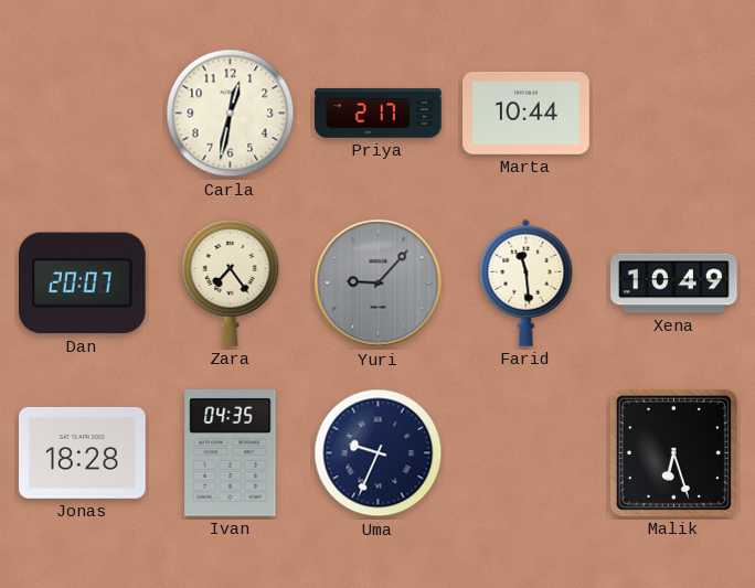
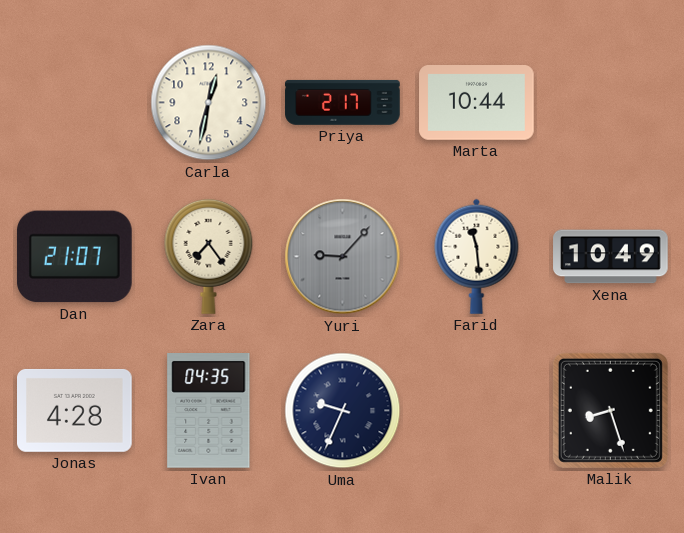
Dan: 20:07 -> 21:07
Jonas: 18:28 -> 4:28
Malik: 6:27 -> 8:27
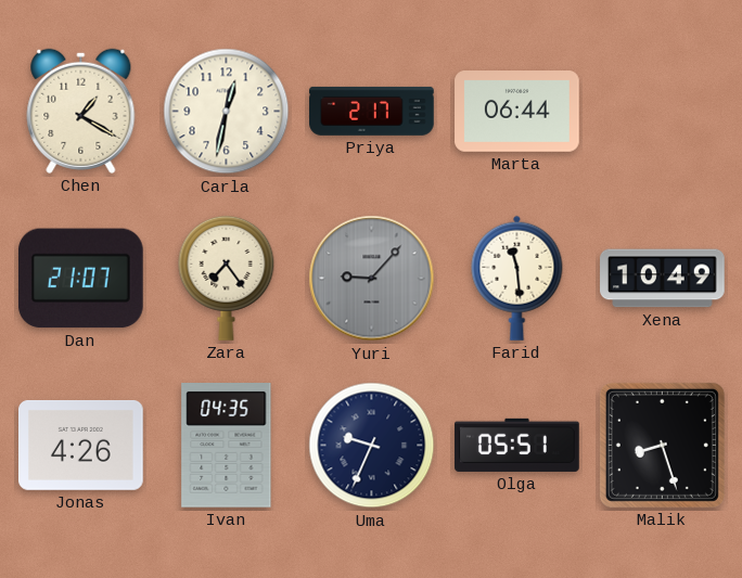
Chen: none -> 1:20
Marta: 10:44 -> 06:44
Jonas: 4:28 -> 4:26
Olga: none -> 05:51
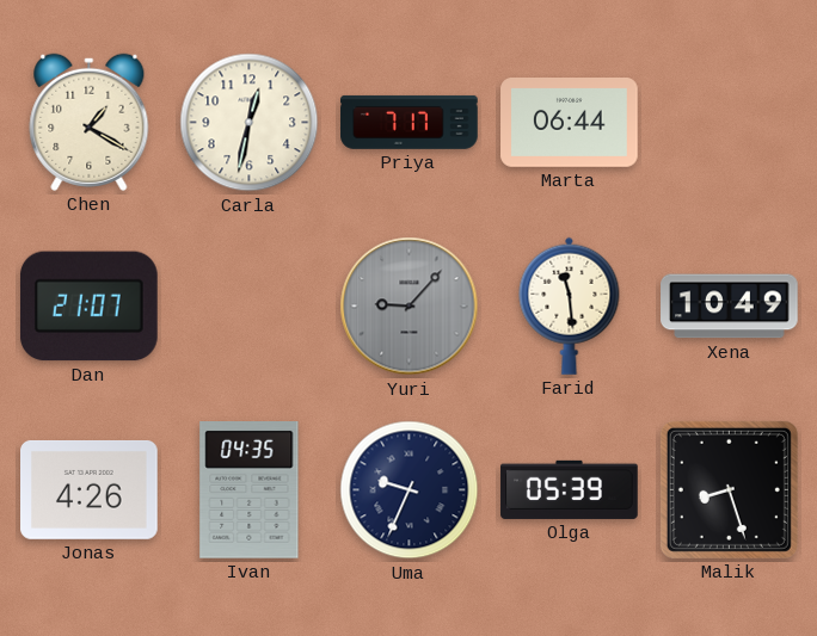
Priya: 2:17 -> 7:17
Zara: 7:24 -> none
Olga: 05:51 -> 05:39
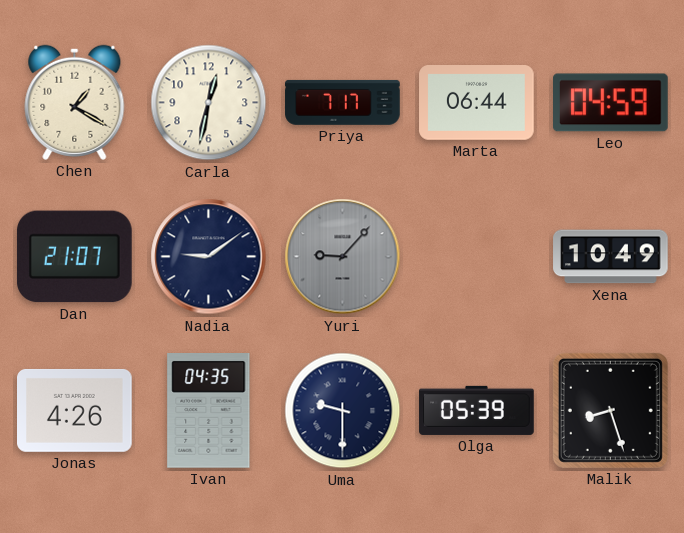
Leo: none -> 04:59
Nadia: none -> 9:09
Farid: 11:29 -> none
Uma: 9:34 -> 9:30
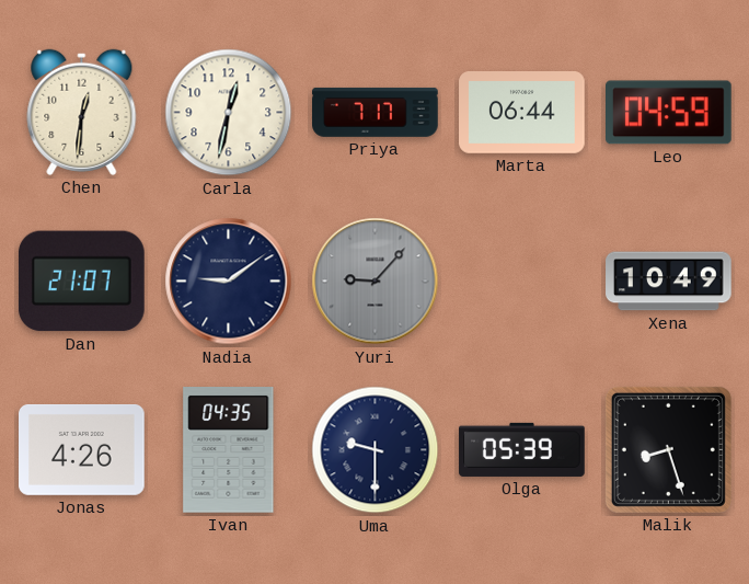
Chen: 1:20 -> 12:31
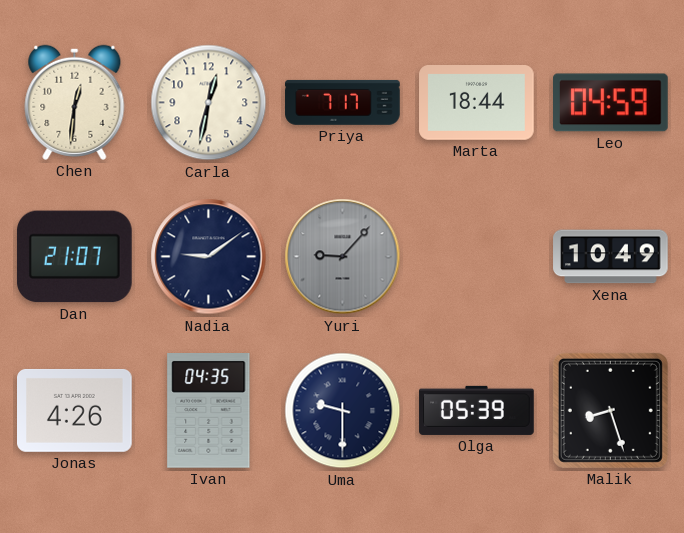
Marta: 06:44 -> 18:44
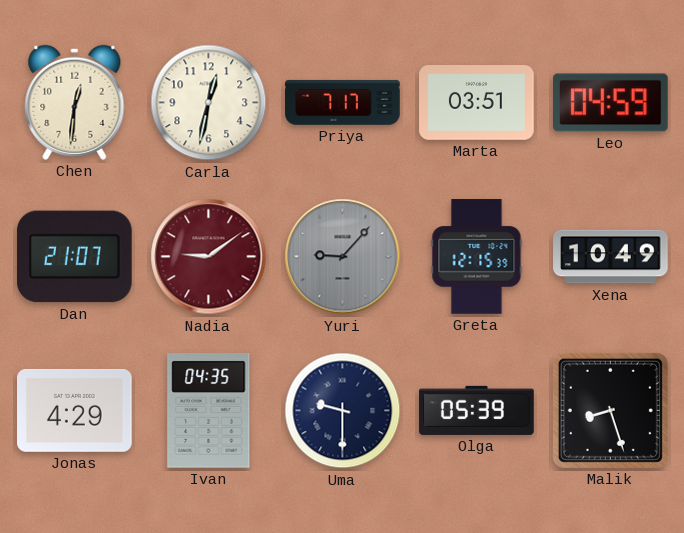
Marta: 18:44 -> 03:51
Nadia dial: navy -> burgundy
Greta: none -> 12:15
Jonas: 4:26 -> 4:29
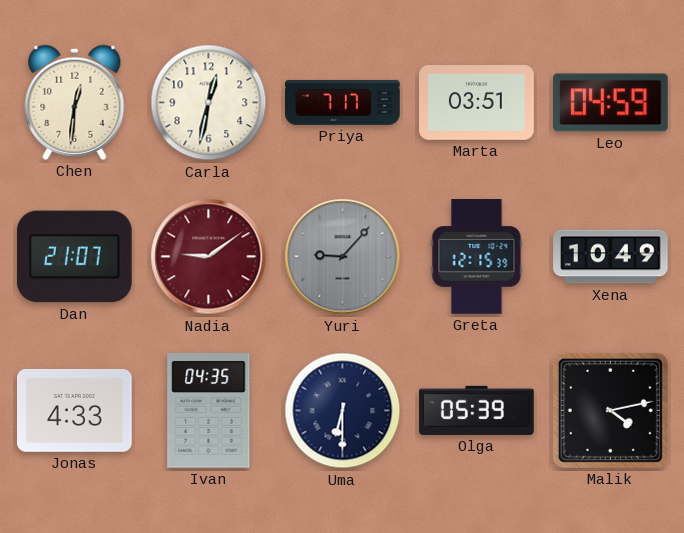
Jonas: 4:29 -> 4:33
Uma: 9:30 -> 6:30
Malik: 8:27 -> 4:13
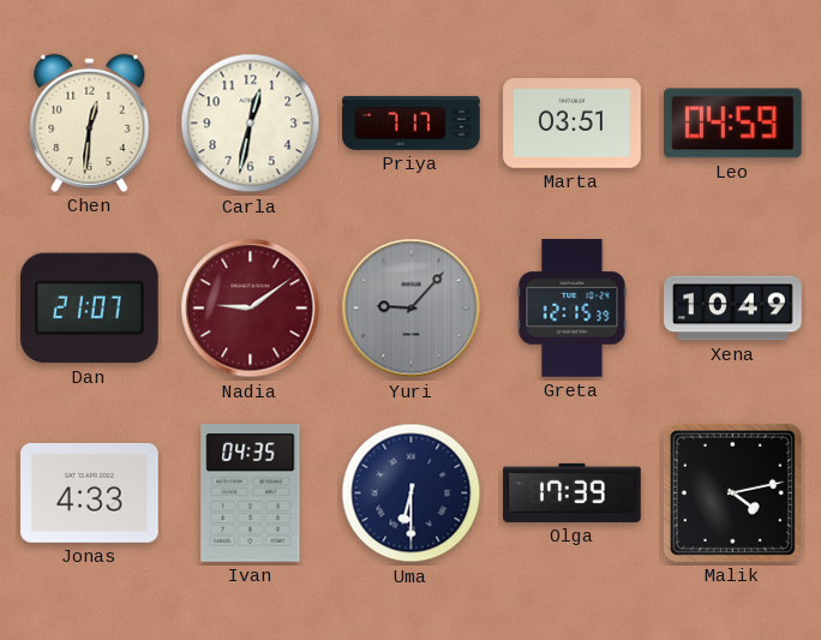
Olga: 05:39 -> 17:39
